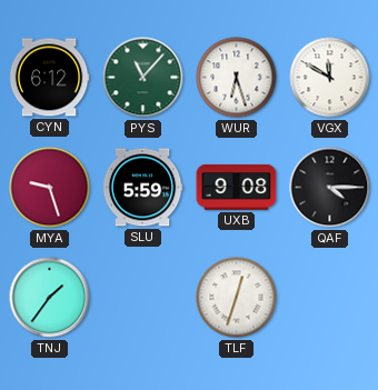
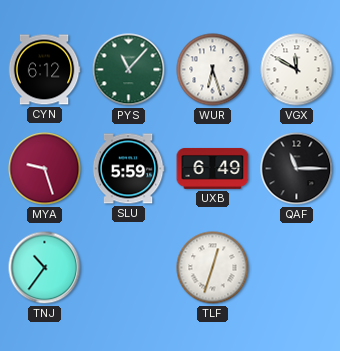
UXB: 9:08 -> 6:49
QAF: 4:15 -> 11:15
TNJ: 1:36 -> 10:36
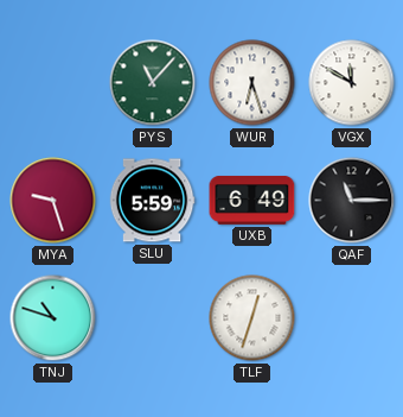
CYN: 6:12 -> none
TNJ: 10:36 -> 10:48
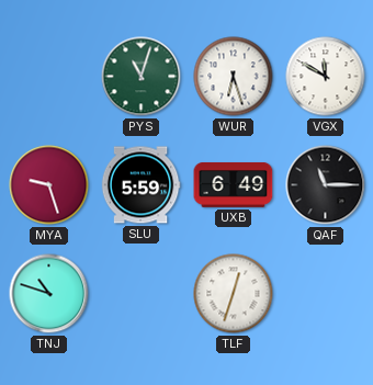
PYS: 11:07 -> 11:03
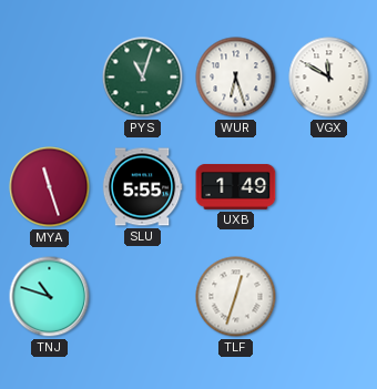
MYA: 9:27 -> 11:27
SLU: 5:59 -> 5:55
UXB: 6:49 -> 1:49
QAF: 11:15 -> none
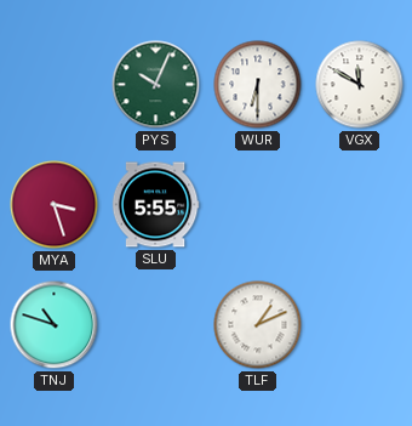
PYS: 11:03 -> 10:04
WUR: 6:27 -> 6:30
MYA: 11:27 -> 3:27
UXB: 1:49 -> none
TLF: 12:33 -> 1:11
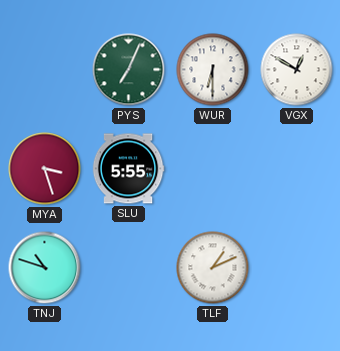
PYS: 10:04 -> 7:04
VGX: 11:50 -> 12:50
